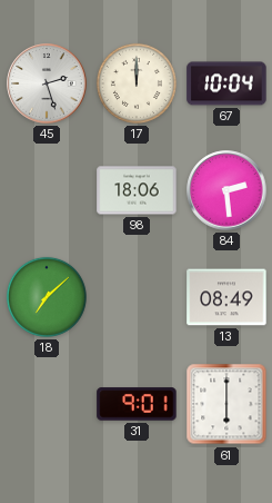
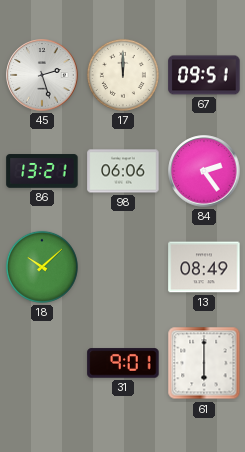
67: 10:04 -> 09:51
86: none -> 13:21
98: 18:06 -> 06:06
84: 2:29 -> 2:24
18: 7:08 -> 10:08
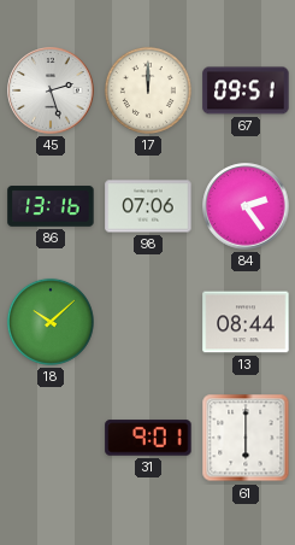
86: 13:21 -> 13:16
98: 06:06 -> 07:06
13: 08:49 -> 08:44
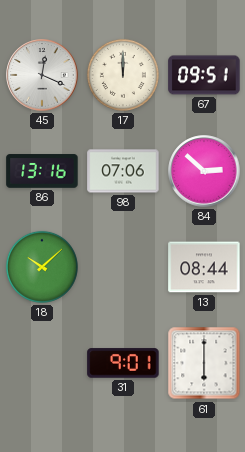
45: 2:27 -> 12:19
84: 2:24 -> 2:52
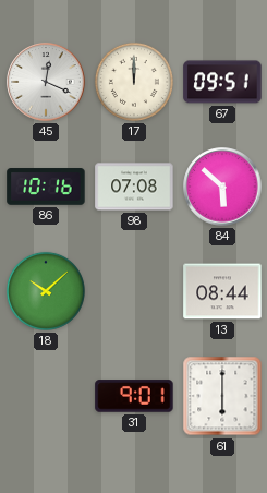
86: 13:16 -> 10:16
98: 07:06 -> 07:08
84: 2:52 -> 5:52
